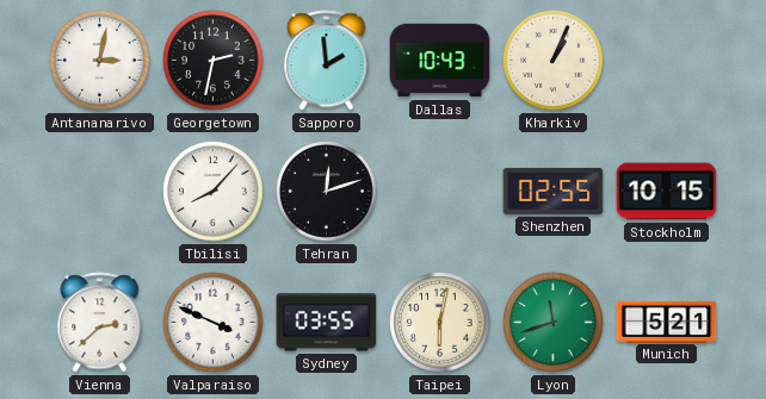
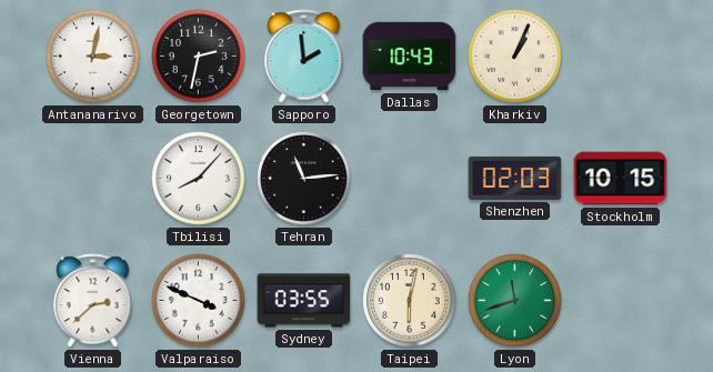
Tehran: 12:12 -> 11:14
Shenzhen: 02:55 -> 02:03
Munich: 5:21 -> none
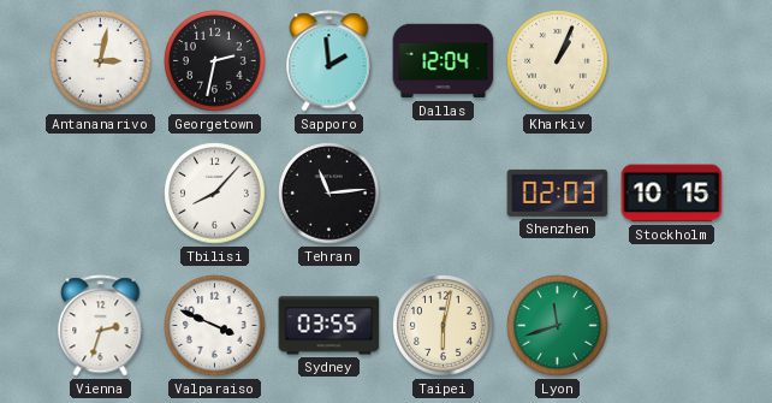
Dallas: 10:43 -> 12:04
Vienna: 2:38 -> 2:33
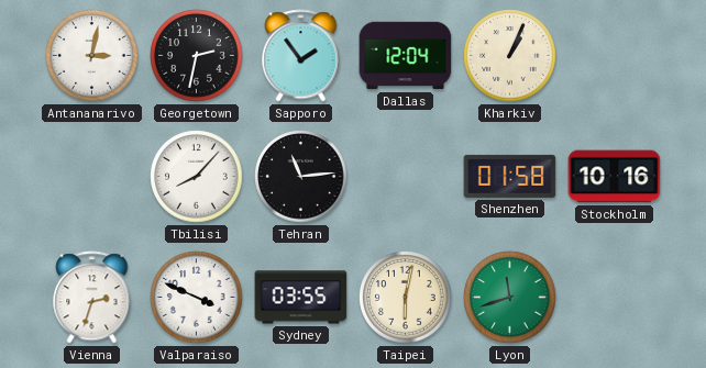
Sapporo: 1:59 -> 1:54
Shenzhen: 02:03 -> 01:58
Stockholm: 10:15 -> 10:16
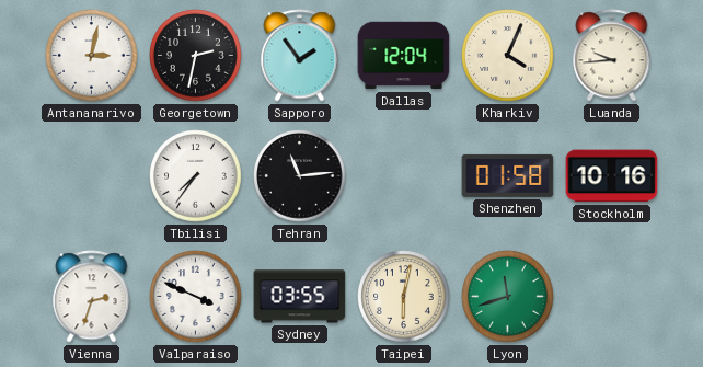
Kharkiv: 1:04 -> 4:04
Luanda: none -> 9:44
Tbilisi: 8:07 -> 7:36
